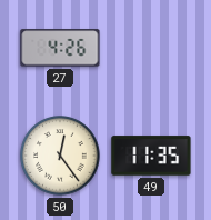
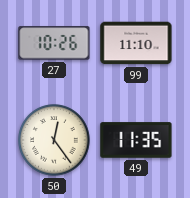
27: 4:26 -> 10:26
99: none -> 11:10
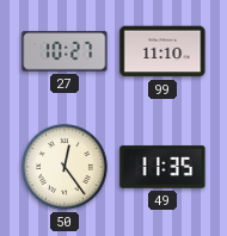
27: 10:26 -> 10:27
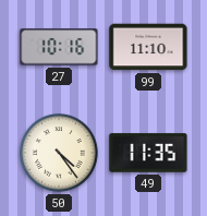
27: 10:27 -> 10:16
50: 12:24 -> 4:24
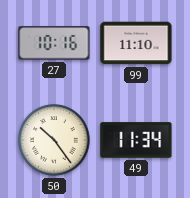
50: 4:24 -> 10:24
49: 11:35 -> 11:34
